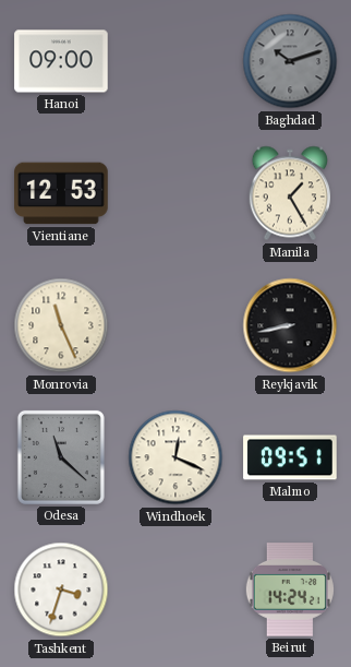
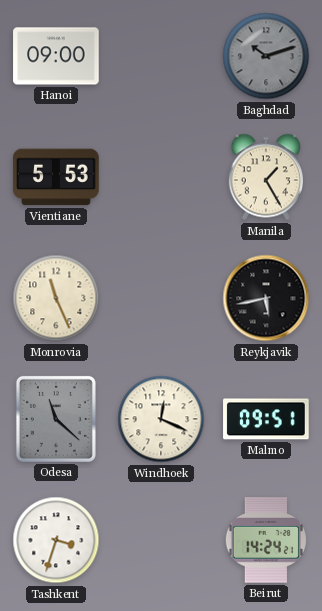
Vientiane: 12:53 -> 5:53
Reykjavik: 8:43 -> 5:43
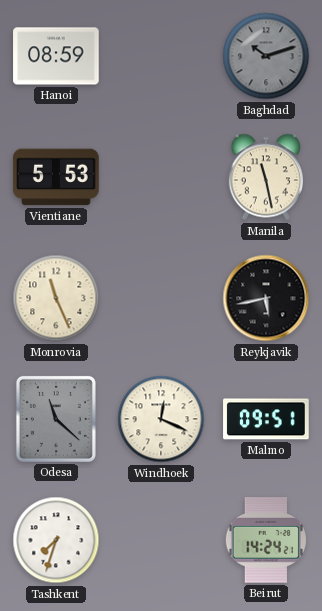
Hanoi: 09:00 -> 08:59
Manila: 1:25 -> 11:28
Tashkent: 3:33 -> 7:33
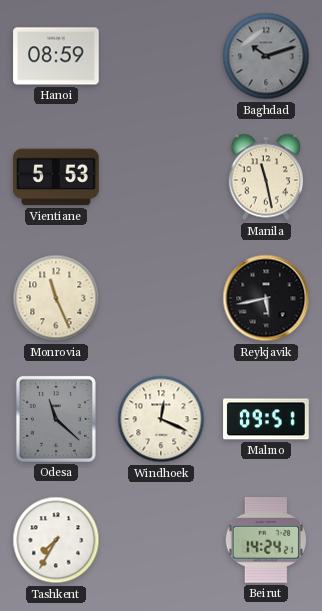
Tashkent: 7:33 -> 7:35
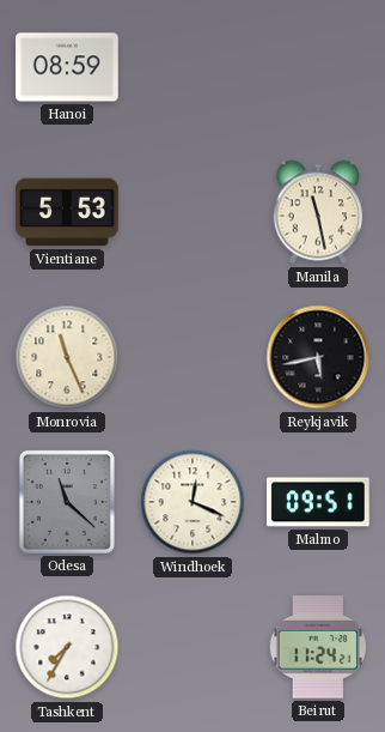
Baghdad: 10:12 -> none
Beirut: 14:24 -> 11:24
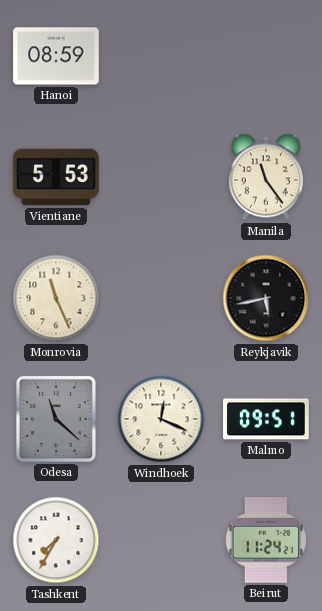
Manila: 11:28 -> 11:24
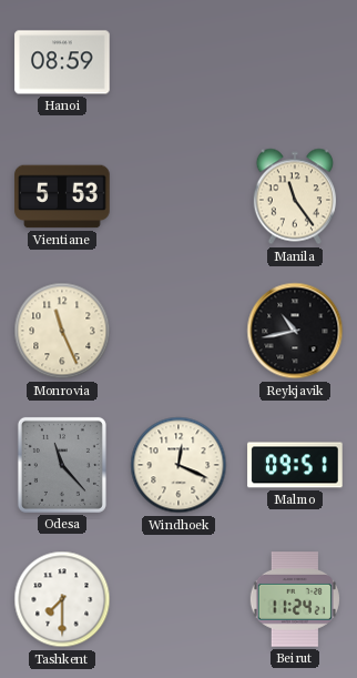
Reykjavik: 5:43 -> 10:43
Odesa: 11:22 -> 11:23
Tashkent: 7:35 -> 7:30
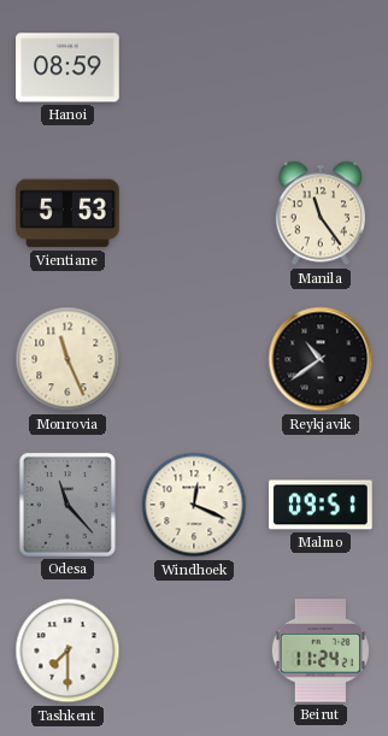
Reykjavik: 10:43 -> 10:39
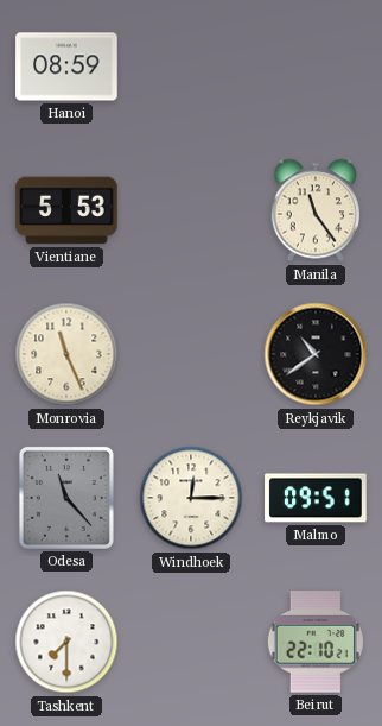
Windhoek: 12:19 -> 12:15
Beirut: 11:24 -> 22:10
